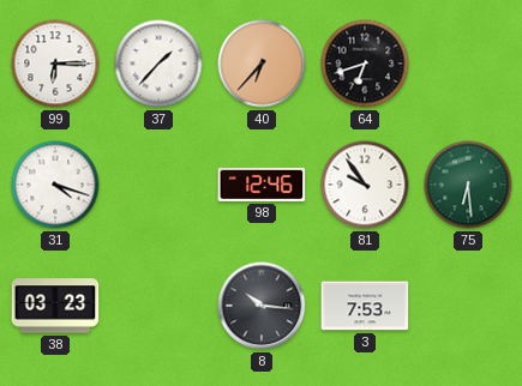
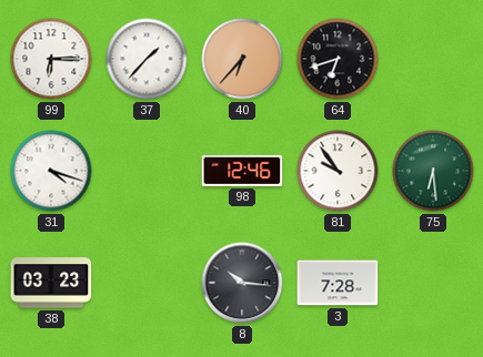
3: 7:53 -> 7:28
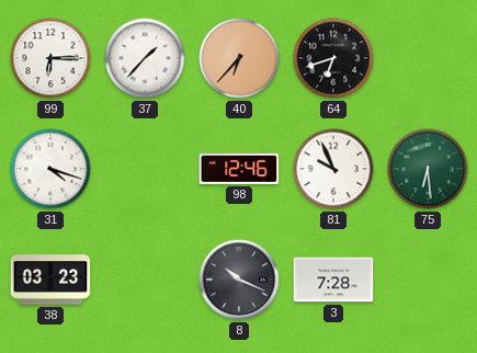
81: 9:54 -> 9:56
8: 10:16 -> 10:19
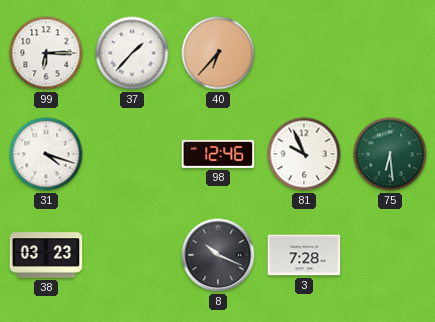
64: 6:42 -> none
